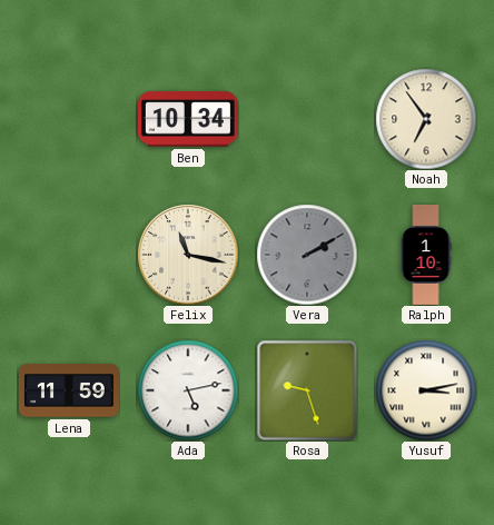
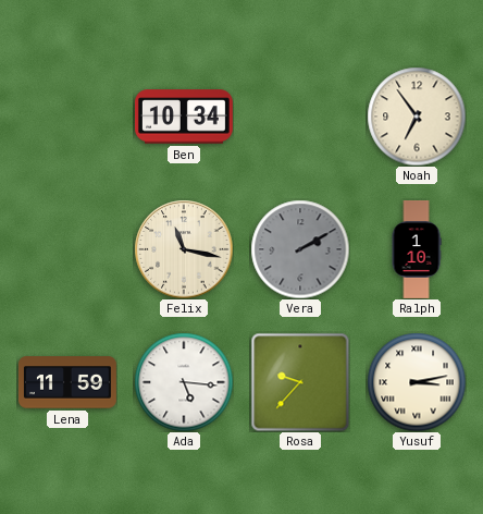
Ada: 5:13 -> 5:16
Rosa: 9:27 -> 9:37
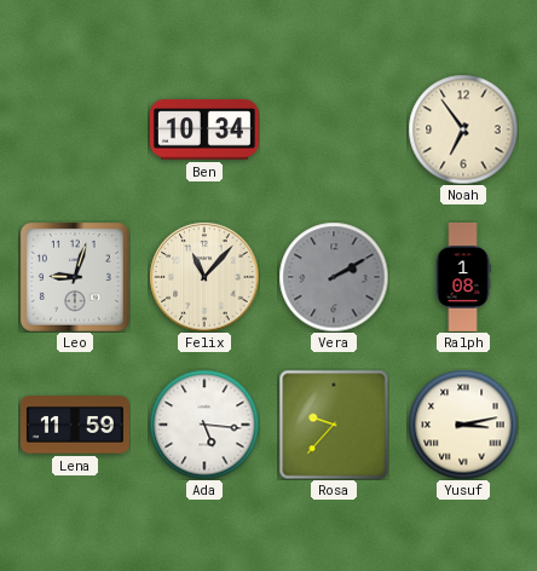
Leo: none -> 9:03
Felix: 11:17 -> 11:07
Ralph: 1:10 -> 1:08
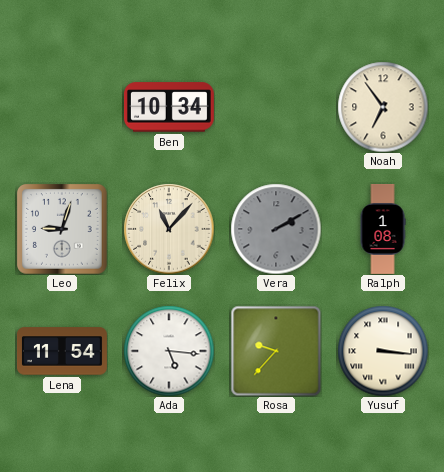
Lena: 11:59 -> 11:54
Yusuf: 3:13 -> 3:16
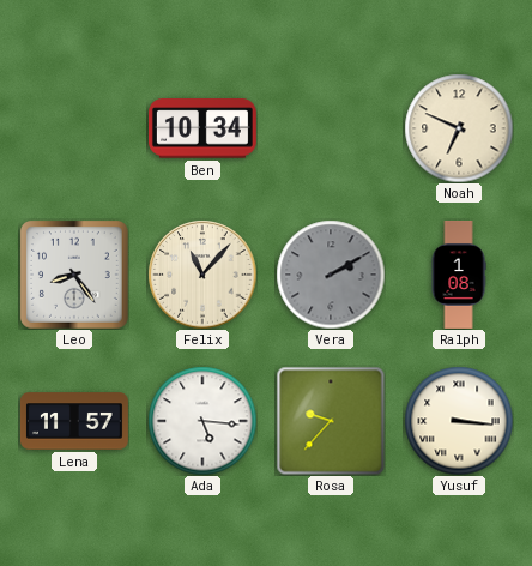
Noah: 6:54 -> 6:49
Leo: 9:03 -> 8:24
Lena: 11:54 -> 11:57
